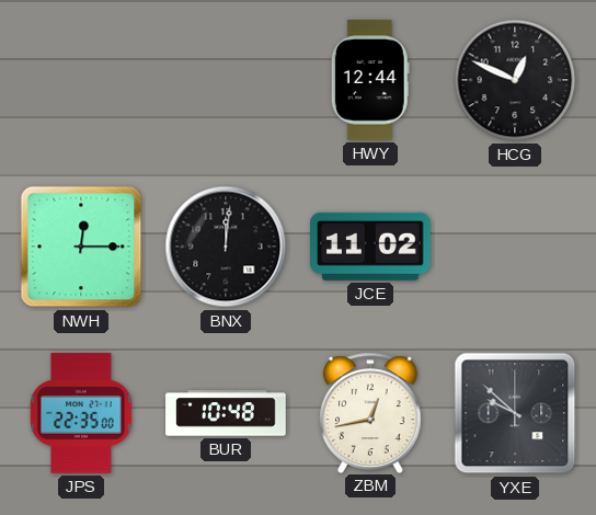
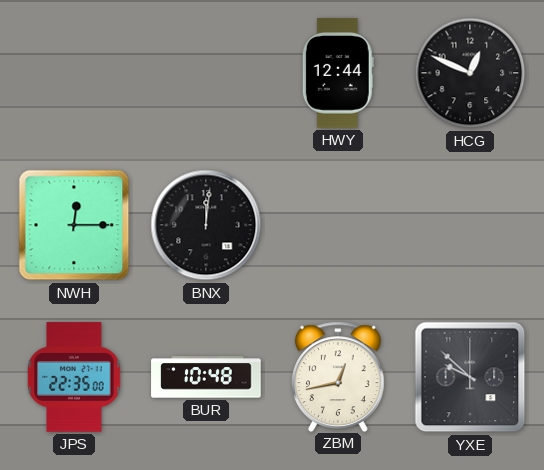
JCE: 11:02 -> none
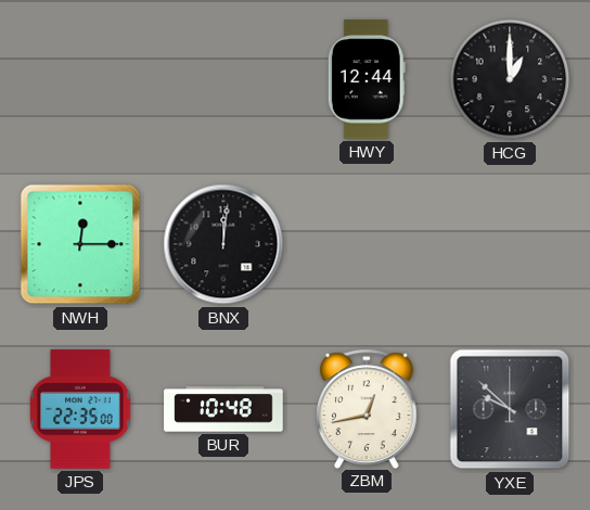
HCG: 12:49 -> 1:00
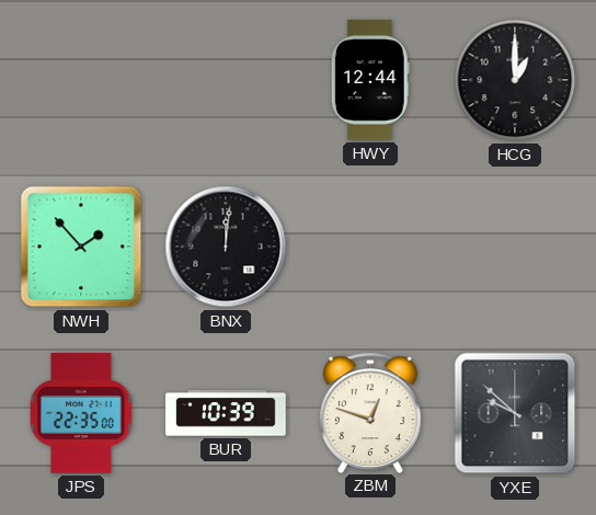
NWH: 12:15 -> 1:53
BUR: 10:48 -> 10:39
ZBM: 12:43 -> 12:48
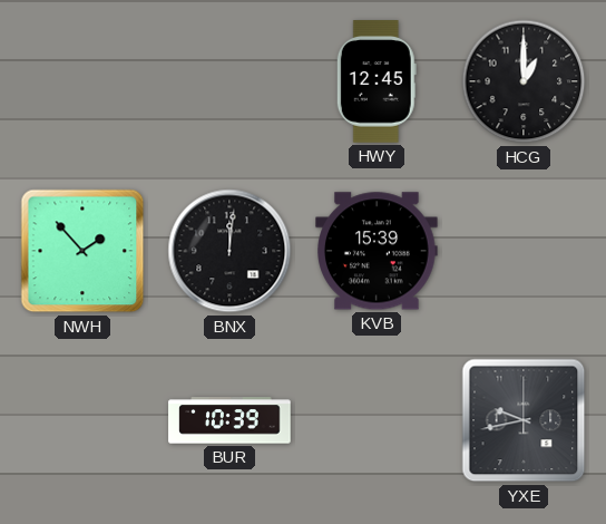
HWY: 12:44 -> 12:45
KVB: none -> 15:39
JPS: 22:35 -> none
ZBM: 12:48 -> none
YXE: 9:52 -> 9:43
